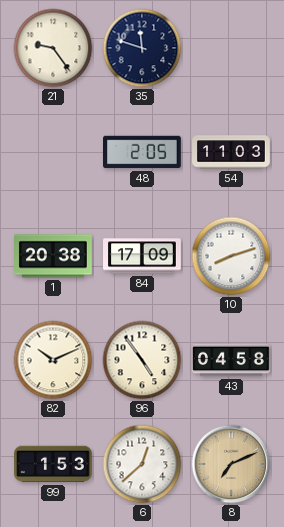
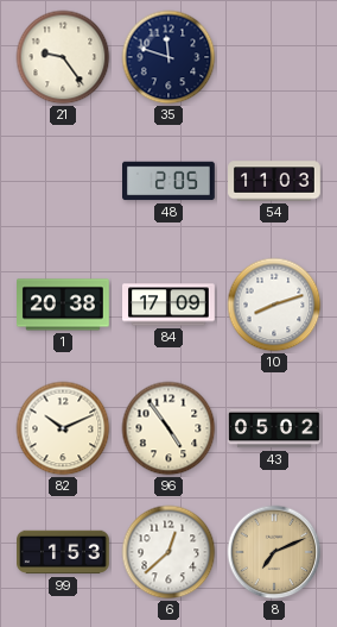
43: 04:58 -> 05:02
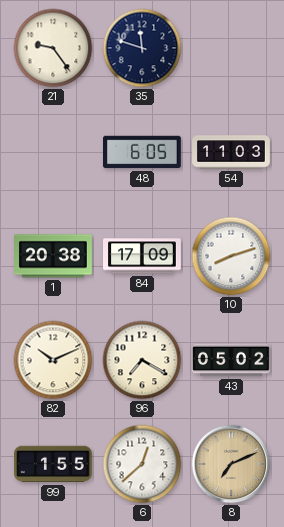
48: 2:05 -> 6:05
96: 4:54 -> 7:20
99: 1:53 -> 1:55
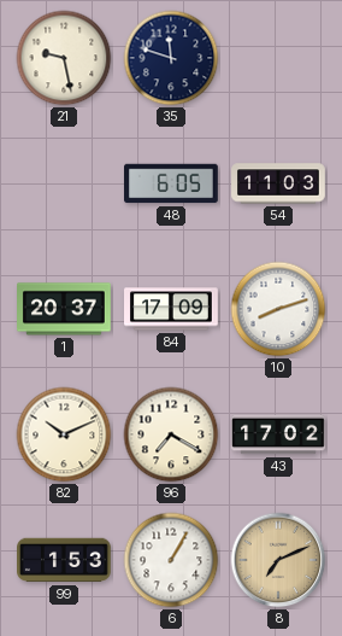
21: 9:24 -> 9:28
1: 20:38 -> 20:37
43: 05:02 -> 17:02
99: 1:55 -> 1:53
6: 12:38 -> 1:05
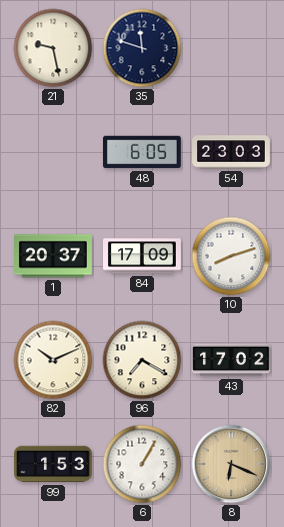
54: 11:03 -> 23:03
8: 7:11 -> 6:19
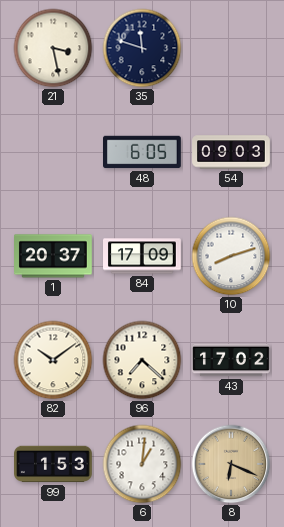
21: 9:28 -> 3:28
54: 23:03 -> 09:03
82: 10:11 -> 10:09
96: 7:20 -> 7:22
6: 1:05 -> 1:01
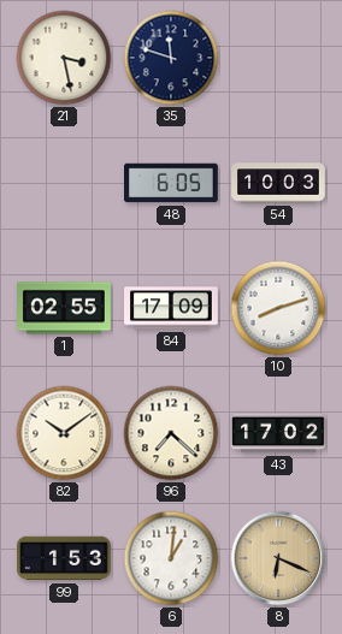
54: 09:03 -> 10:03
1: 20:37 -> 02:55
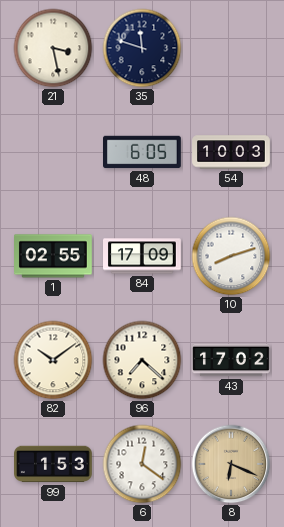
6: 1:01 -> 12:21
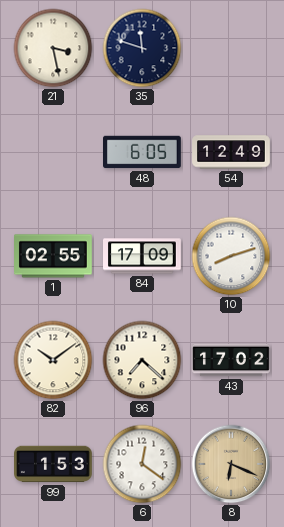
54: 10:03 -> 12:49
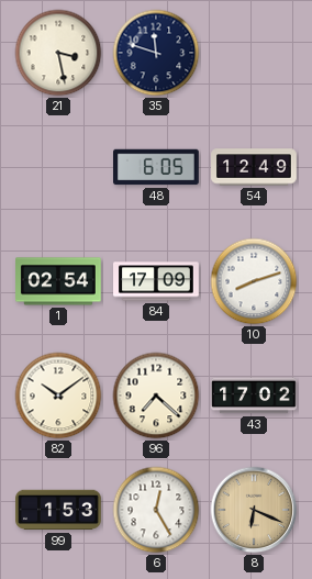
1: 02:55 -> 02:54
6: 12:21 -> 12:25
